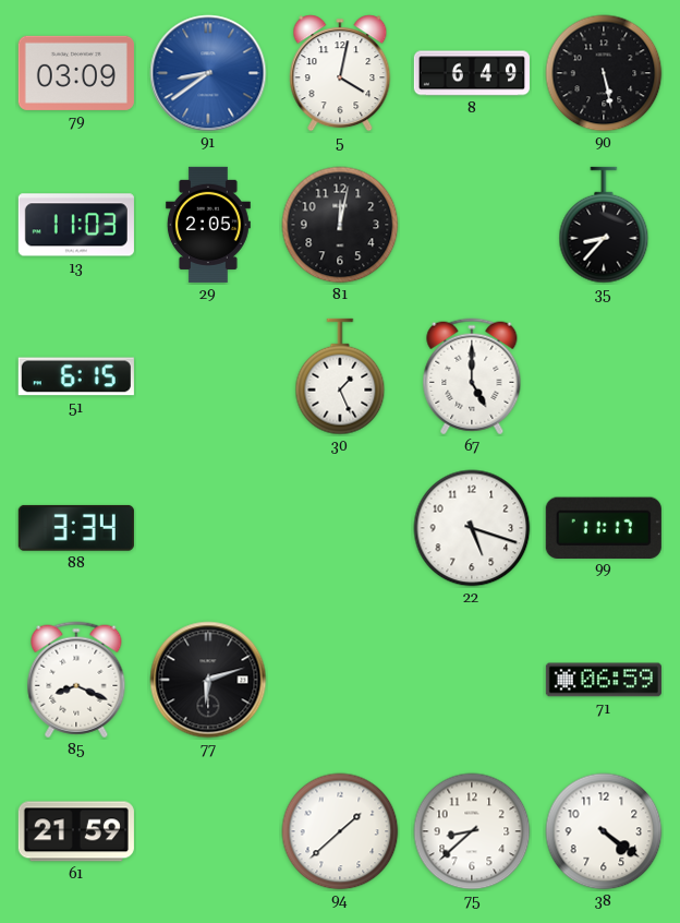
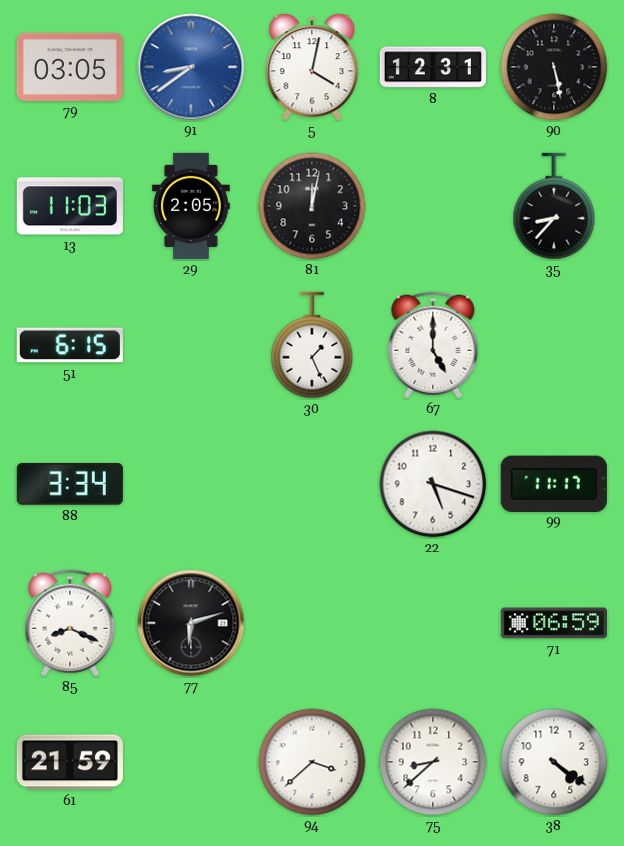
79: 03:09 -> 03:05
8: 6:49 -> 12:31
94: 1:38 -> 3:38
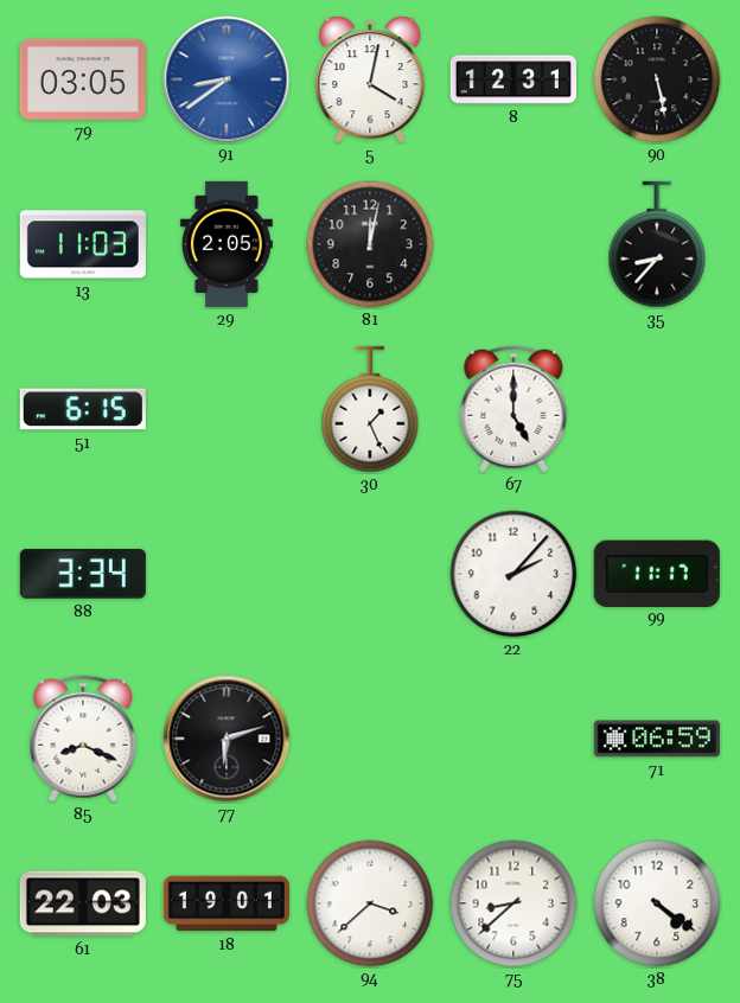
22: 5:18 -> 2:07
61: 21:59 -> 22:03
18: none -> 19:01
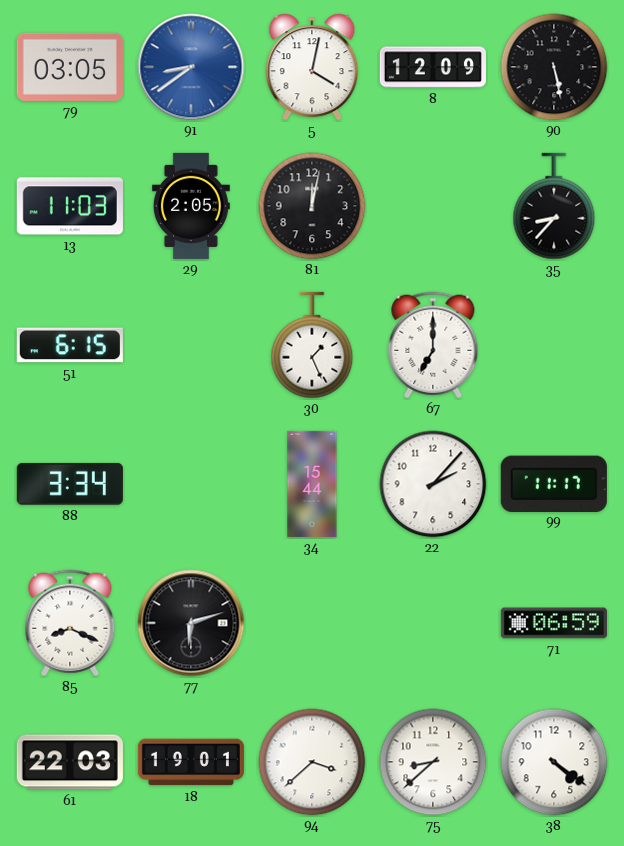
8: 12:31 -> 12:09
67: 5:00 -> 7:00
34: none -> 15:44
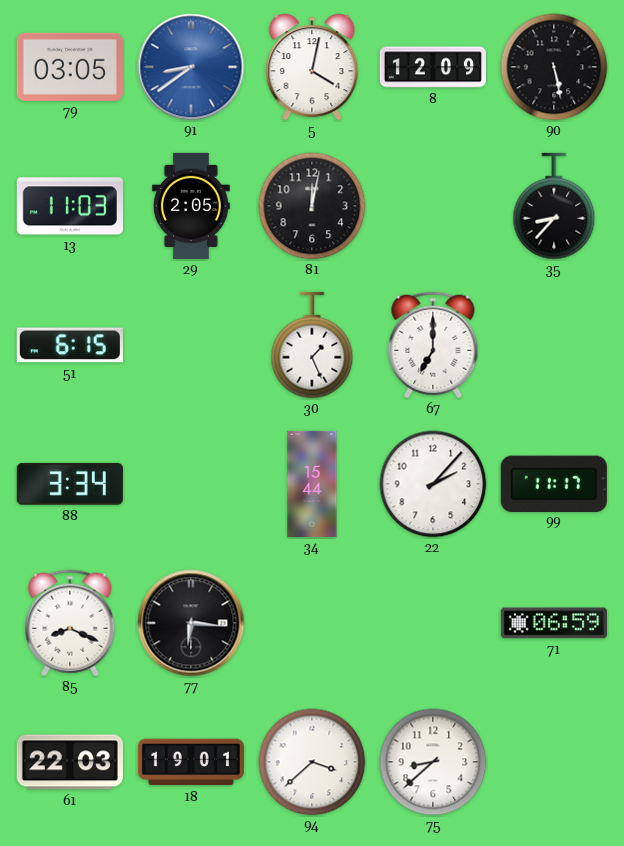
77: 6:12 -> 6:16
38: 4:21 -> none
